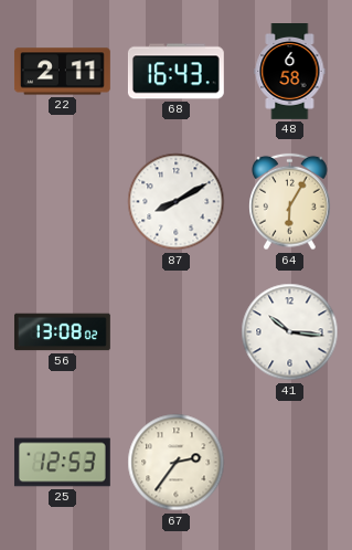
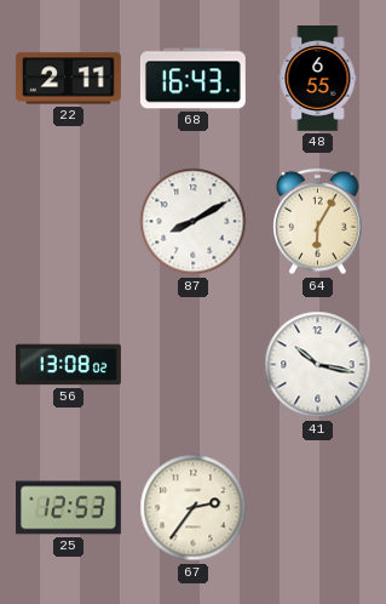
48: 6:58 -> 6:55
41: 10:16 -> 10:17
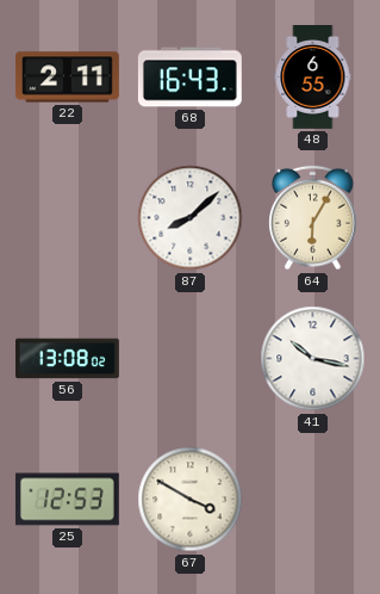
87: 8:10 -> 8:08
67: 2:36 -> 3:50
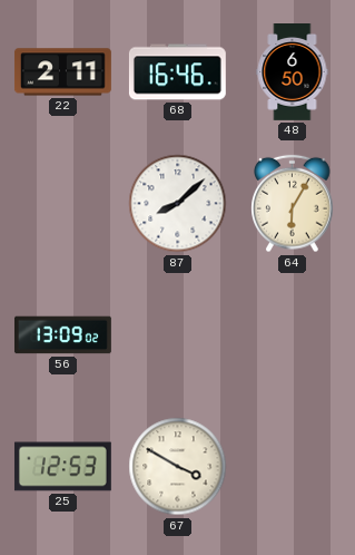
68: 16:43 -> 16:46
48: 6:55 -> 6:50
56: 13:08 -> 13:09
41: 10:17 -> none
